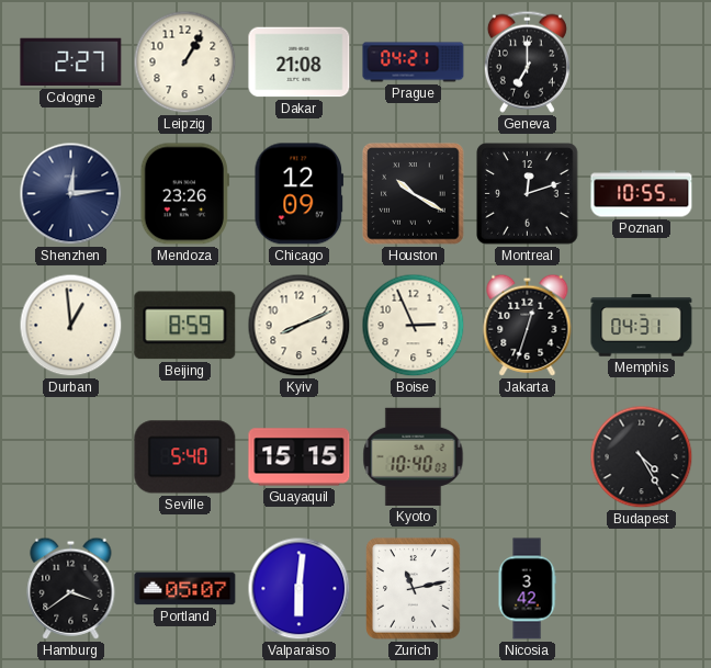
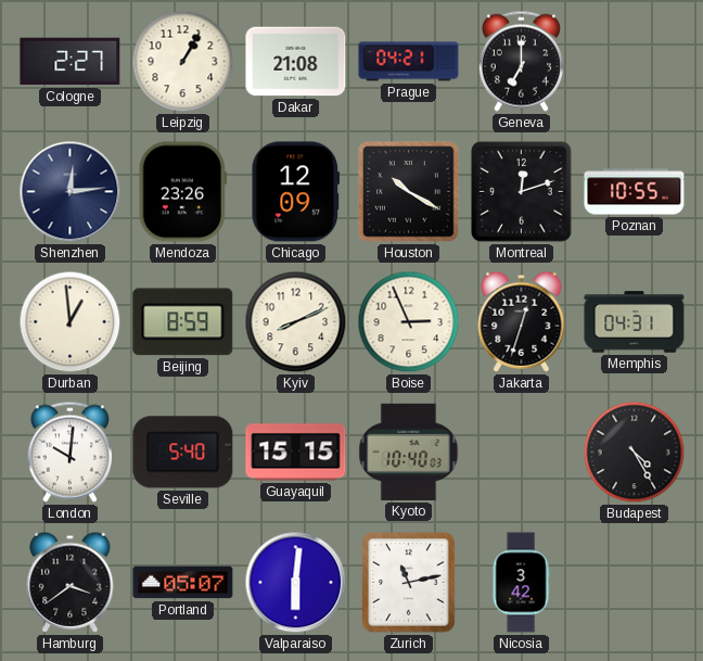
London: none -> 10:01
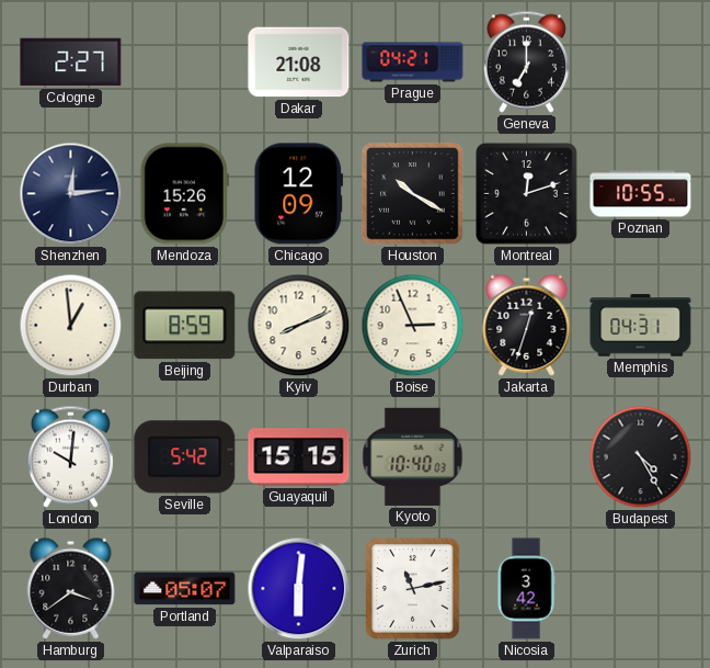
Leipzig: 1:05 -> none
Mendoza: 23:26 -> 15:26
Seville: 5:40 -> 5:42
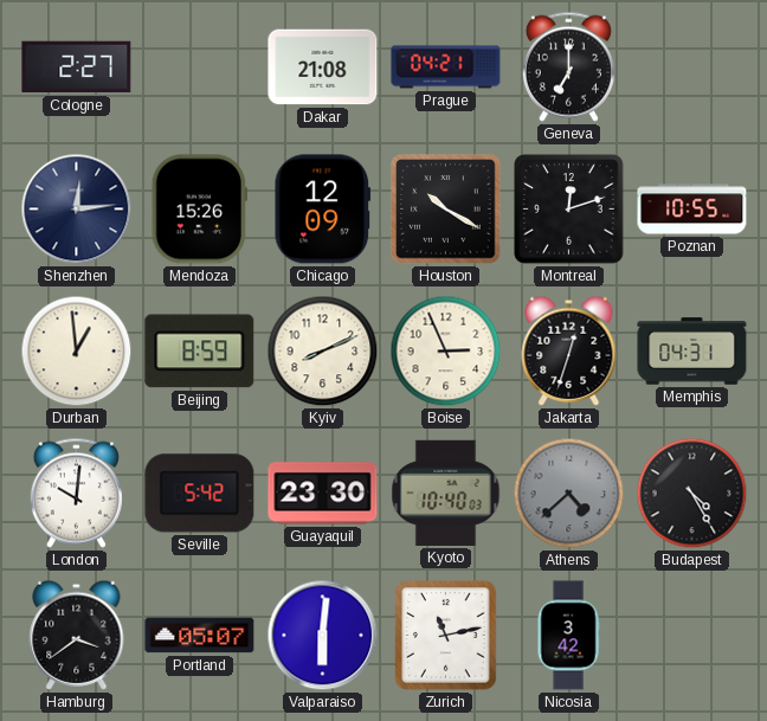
Guayaquil: 15:15 -> 23:30
Athens: none -> 4:38
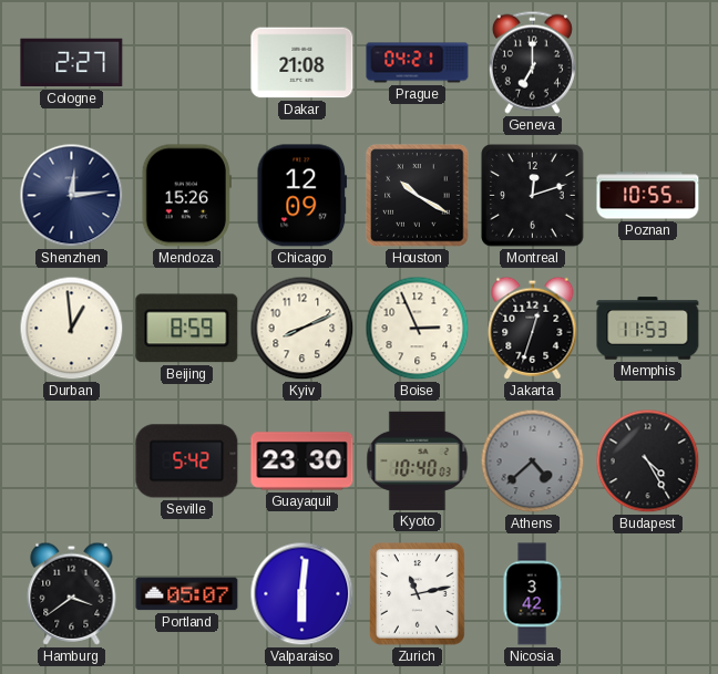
Memphis: 04:31 -> 11:53
London: 10:01 -> none
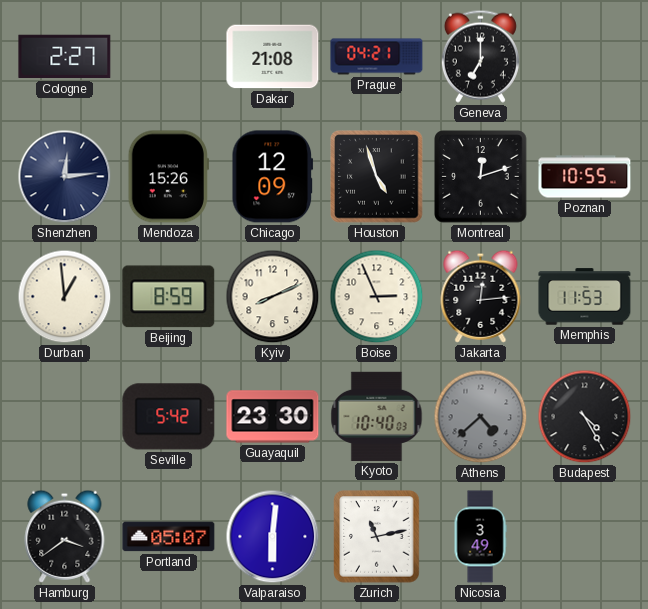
Houston: 10:20 -> 4:57
Jakarta: 12:33 -> 12:14
Nicosia: 3:42 -> 3:49
